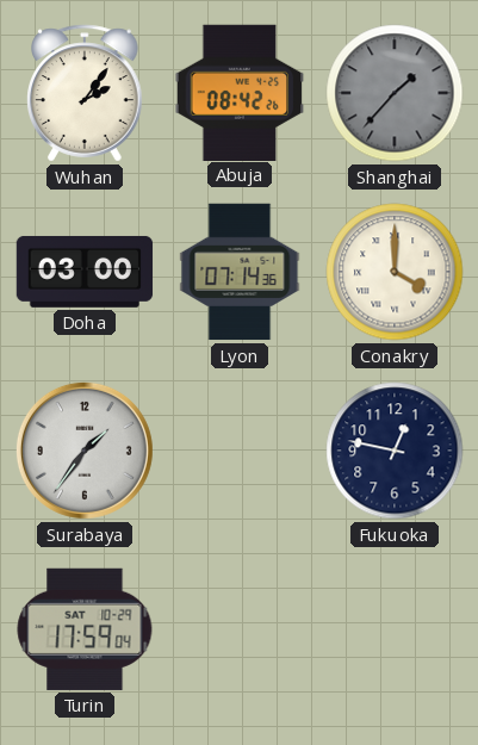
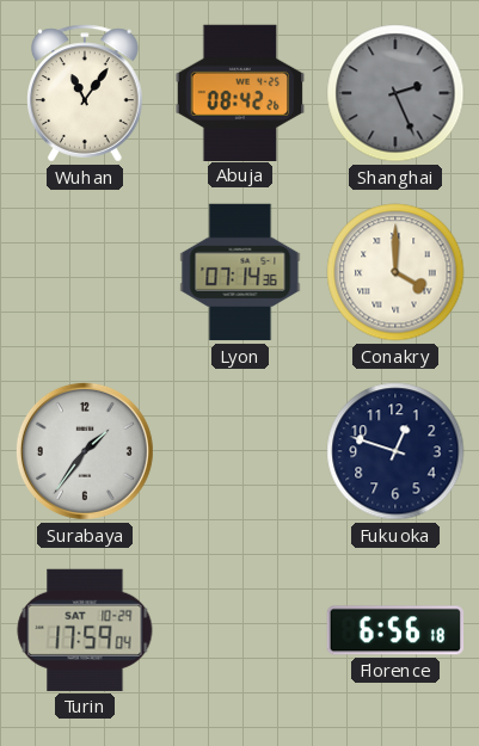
Wuhan: 2:06 -> 11:06
Shanghai: 1:37 -> 2:26
Doha: 03:00 -> none
Fukuoka: 12:47 -> 12:48
Florence: none -> 6:56
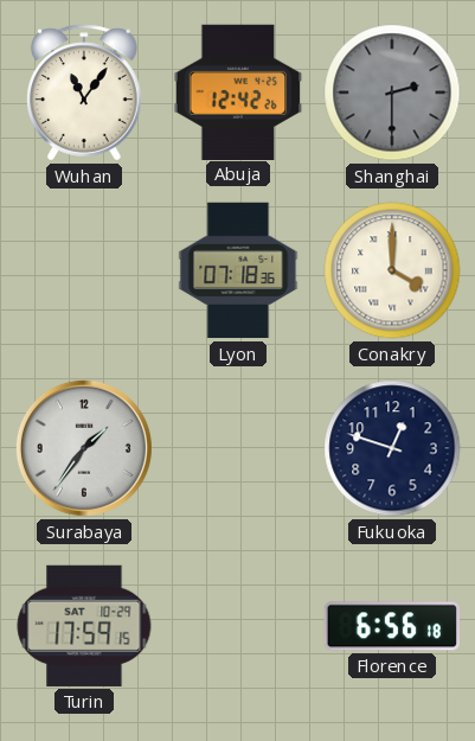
Abuja: 08:42 -> 12:42
Shanghai: 2:26 -> 2:30
Lyon: 07:14 -> 07:18
Turin: 17:59:04 -> 17:59:15
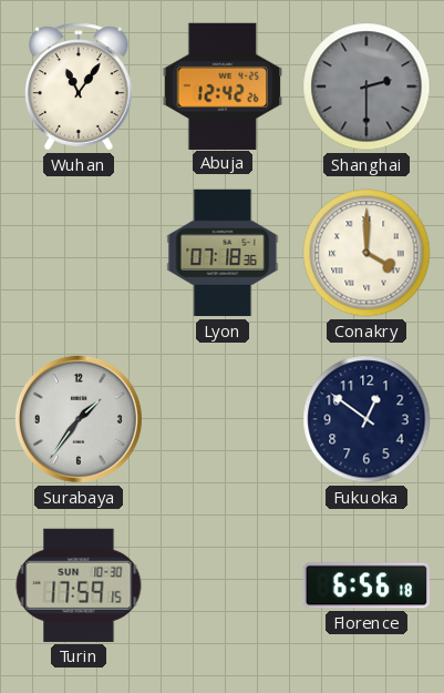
Fukuoka: 12:48 -> 12:51
Turin date: SAT 10-29 -> SUN 10-30
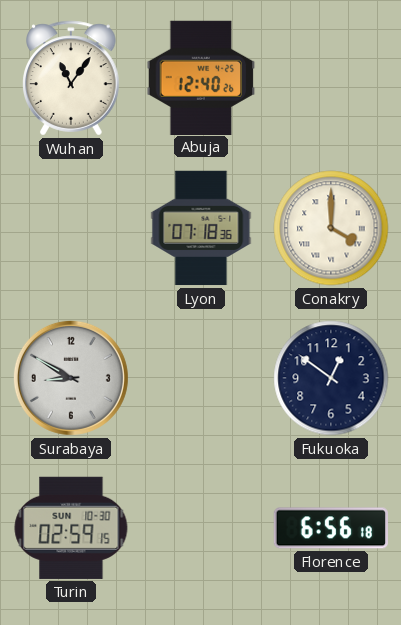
Abuja: 12:42 -> 12:40
Shanghai: 2:30 -> none
Surabaya: 1:36 -> 8:50
Turin: 17:59 -> 02:59
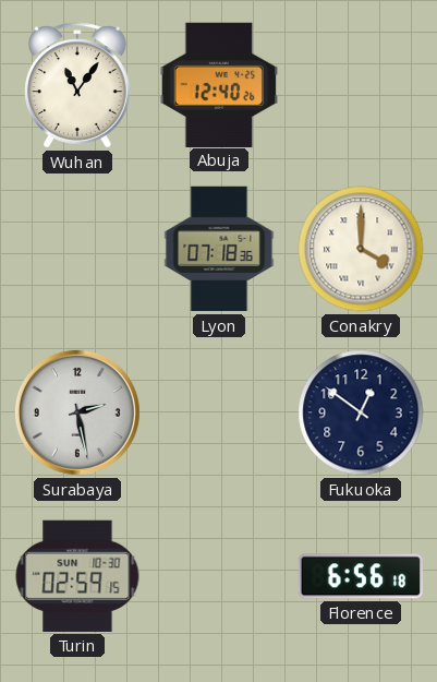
Surabaya: 8:50 -> 2:28
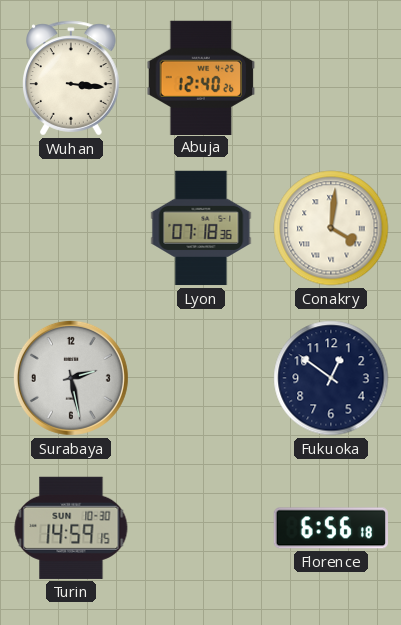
Wuhan: 11:06 -> 3:16
Conakry: 4:00 -> 4:01
Turin: 02:59 -> 14:59
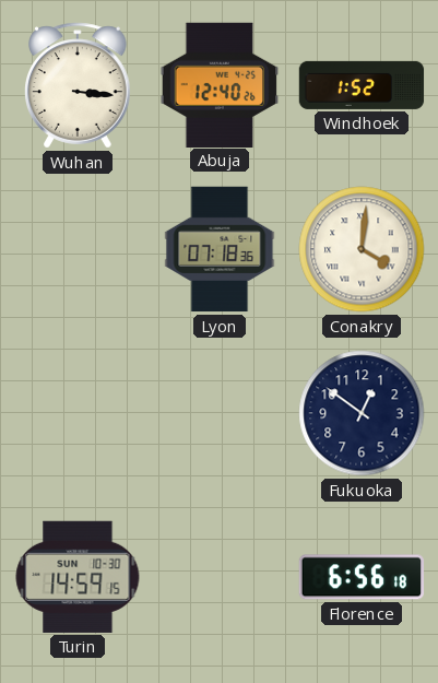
Windhoek: none -> 1:52
Surabaya: 2:28 -> none
